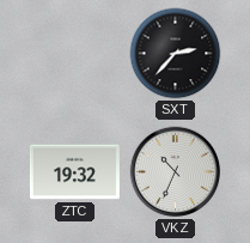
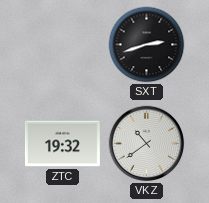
SXT: 2:37 -> 2:42
VKZ: 10:34 -> 10:39
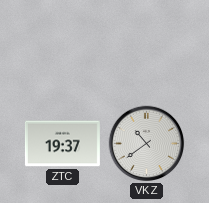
SXT: 2:42 -> none
ZTC: 19:32 -> 19:37
